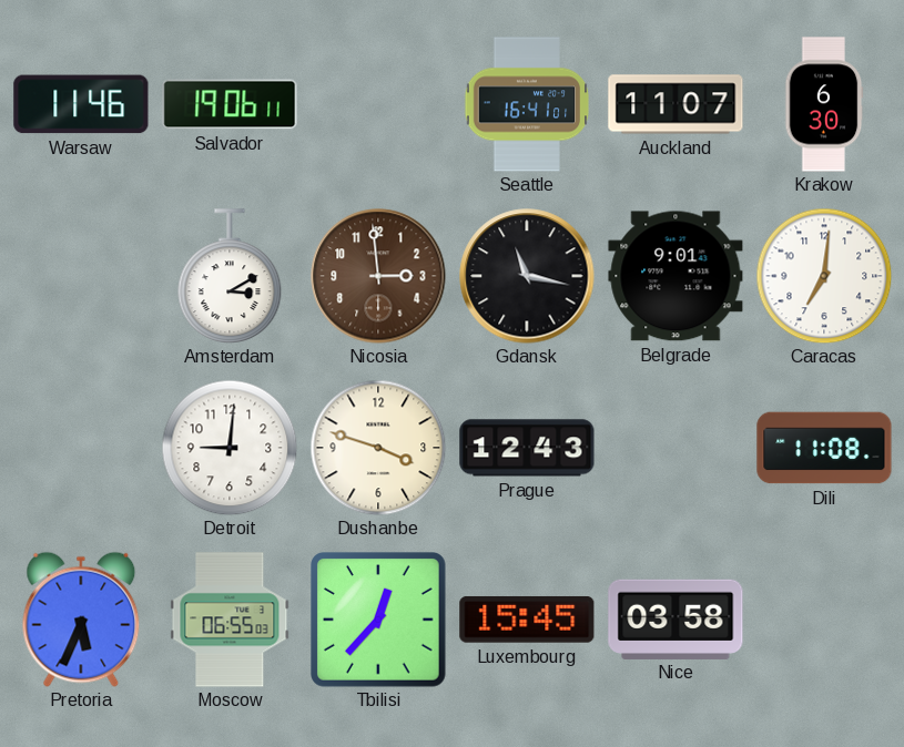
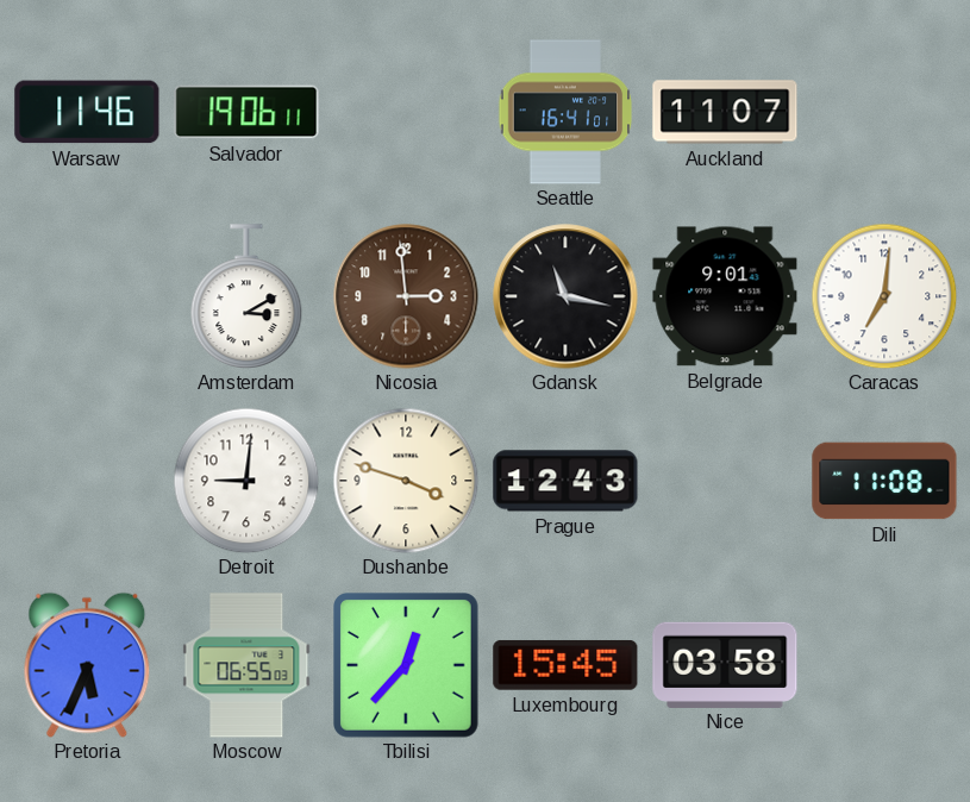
Krakow: 6:30 -> none
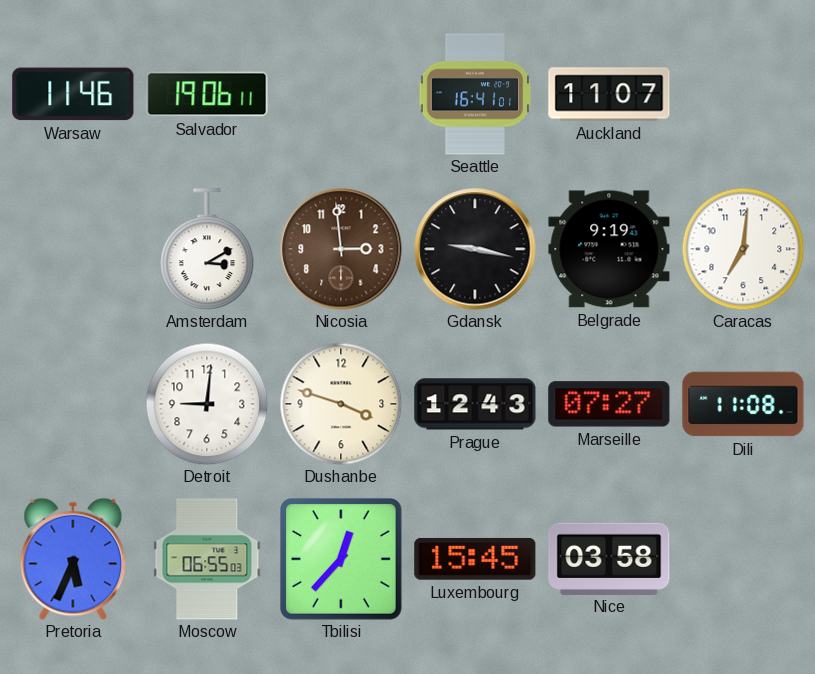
Gdansk: 11:17 -> 9:17
Belgrade: 9:01 -> 9:19
Marseille: none -> 07:27
